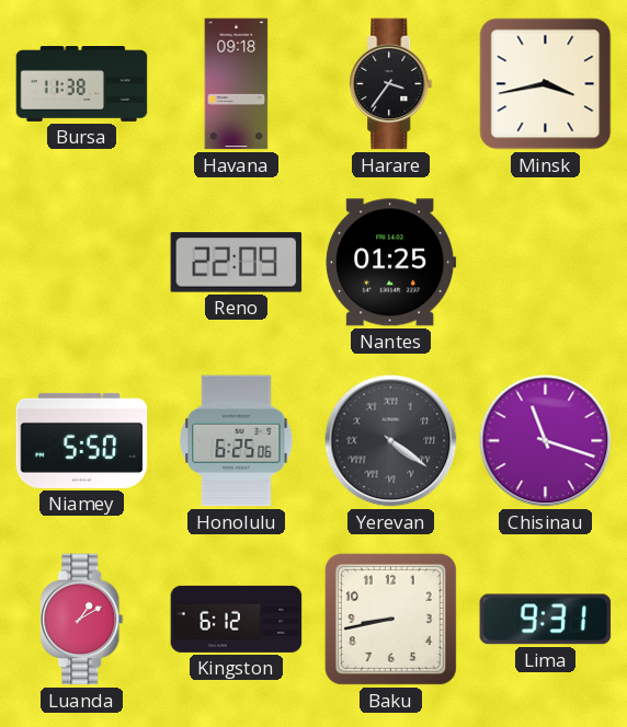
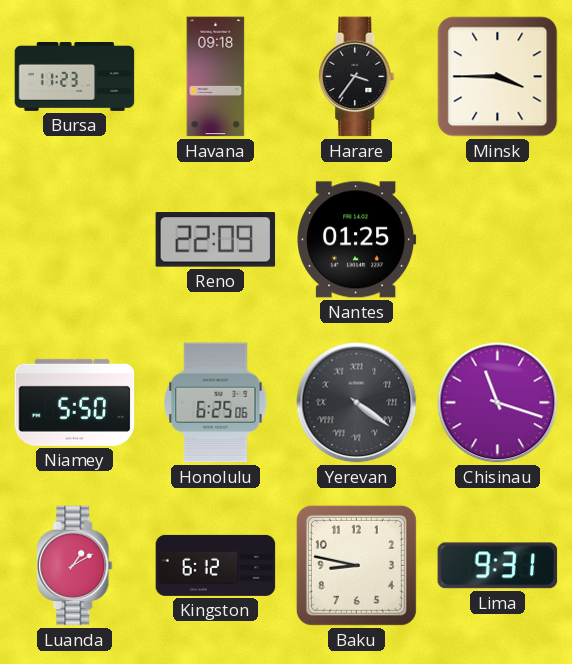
Bursa: 11:38 -> 11:23
Minsk: 3:43 -> 3:45
Baku: 8:43 -> 8:47
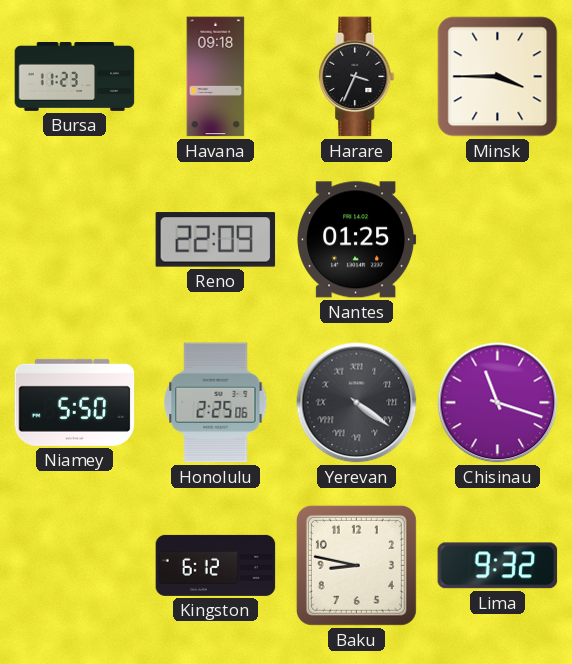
Harare: 3:36 -> 3:34
Honolulu: 6:25 -> 2:25
Luanda: 1:10 -> none
Lima: 9:31 -> 9:32
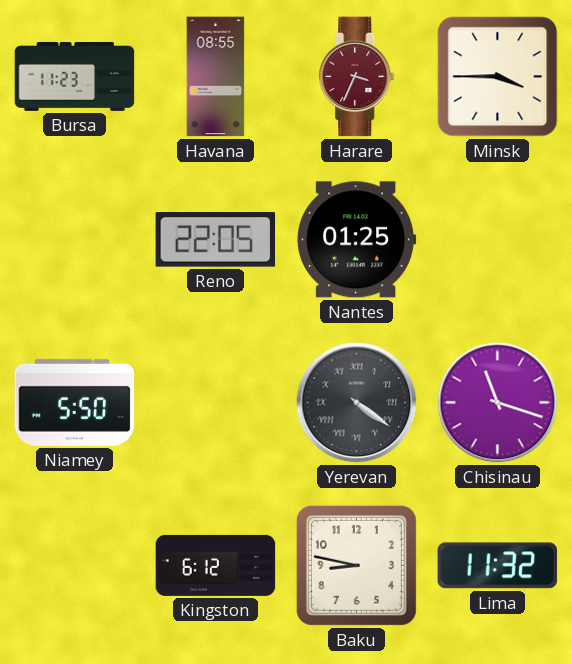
Havana: 09:18 -> 08:55
Harare dial: black -> burgundy
Reno: 22:09 -> 22:05
Honolulu: 2:25 -> none
Lima: 9:32 -> 11:32
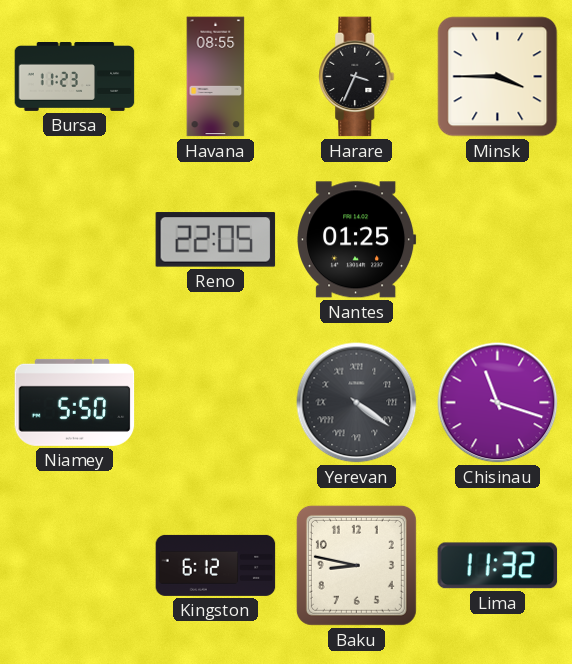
Harare dial: burgundy -> black
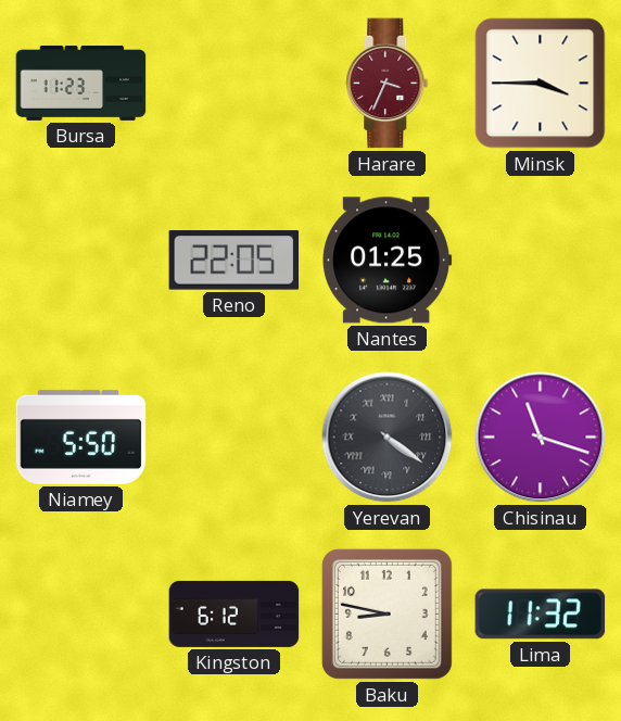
Havana: 08:55 -> none
Harare dial: black -> burgundy
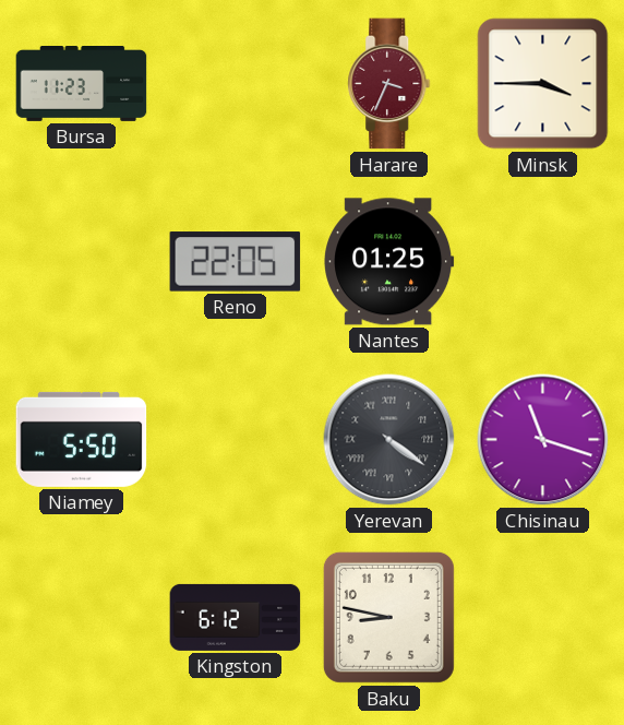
Lima: 11:32 -> none
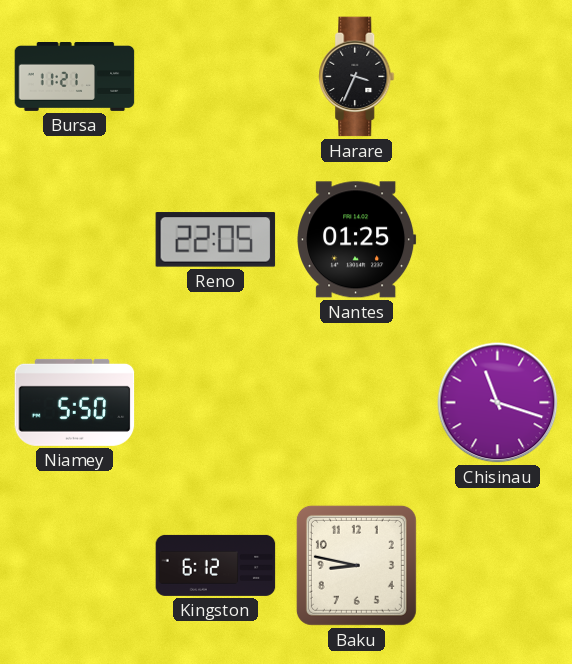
Bursa: 11:23 -> 11:21
Harare dial: burgundy -> black
Minsk: 3:45 -> none
Yerevan: 4:21 -> none
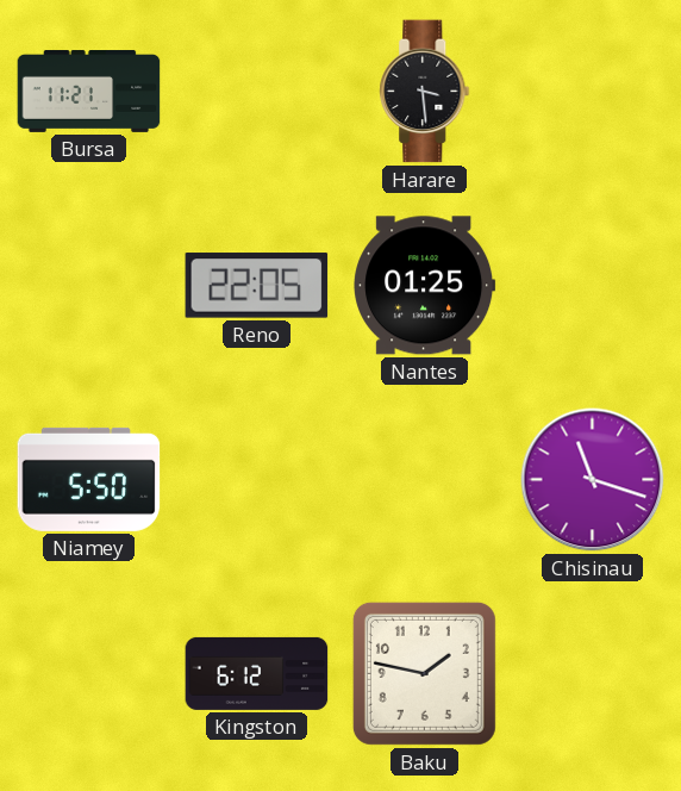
Harare: 3:34 -> 3:29
Baku: 8:47 -> 1:47
